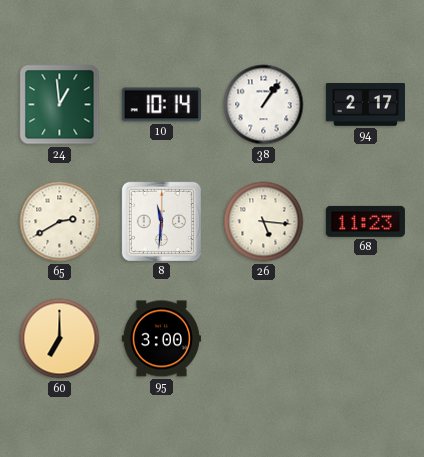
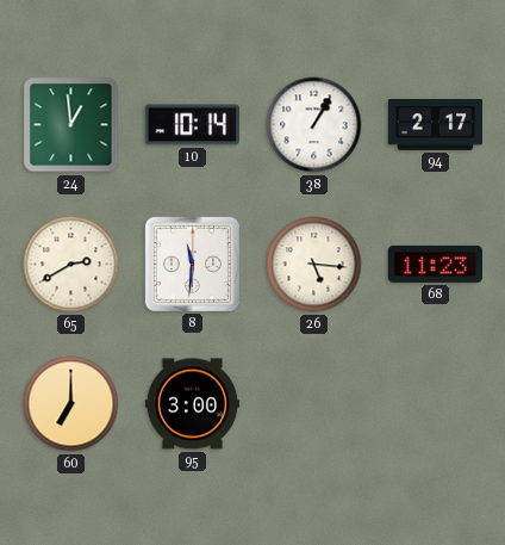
38: 1:06 -> 1:05
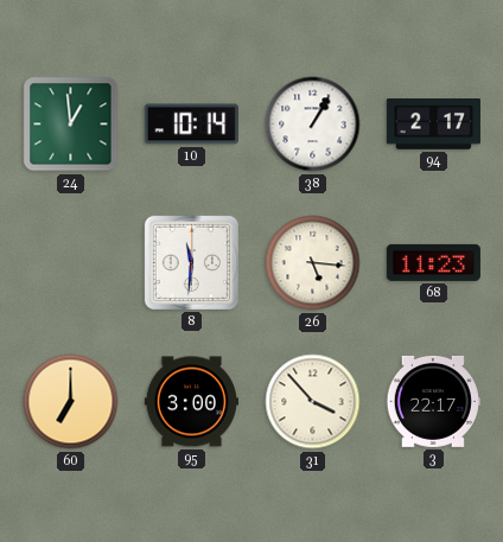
65: 2:40 -> none
31: none -> 3:53
3: none -> 22:17
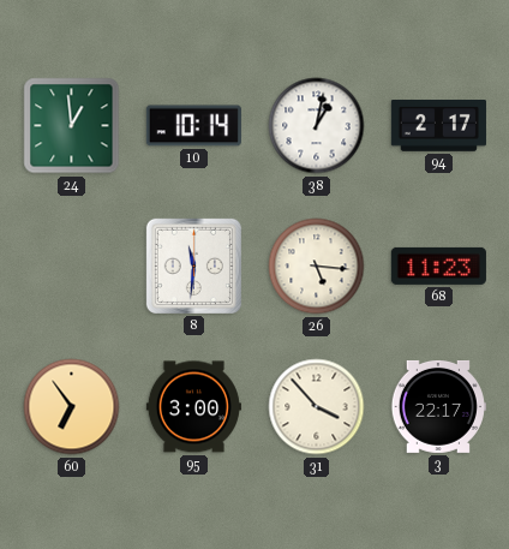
38: 1:05 -> 1:02
60: 7:00 -> 6:54
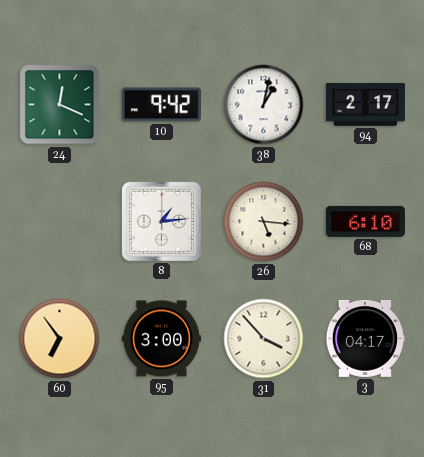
24: 12:59 -> 12:19
10: 10:14 -> 9:42
8: 11:31 -> 1:14
68: 11:23 -> 6:10
3: 22:17 -> 04:17
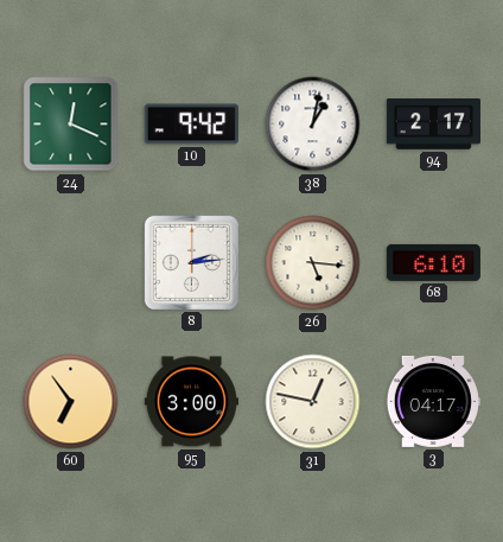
8: 1:14 -> 2:14
31: 3:53 -> 12:47
